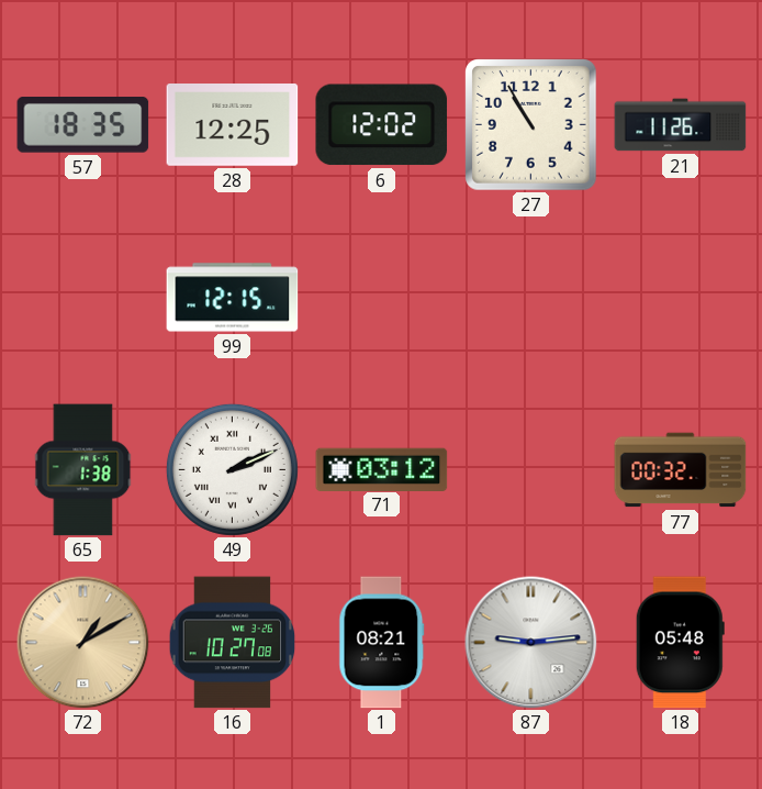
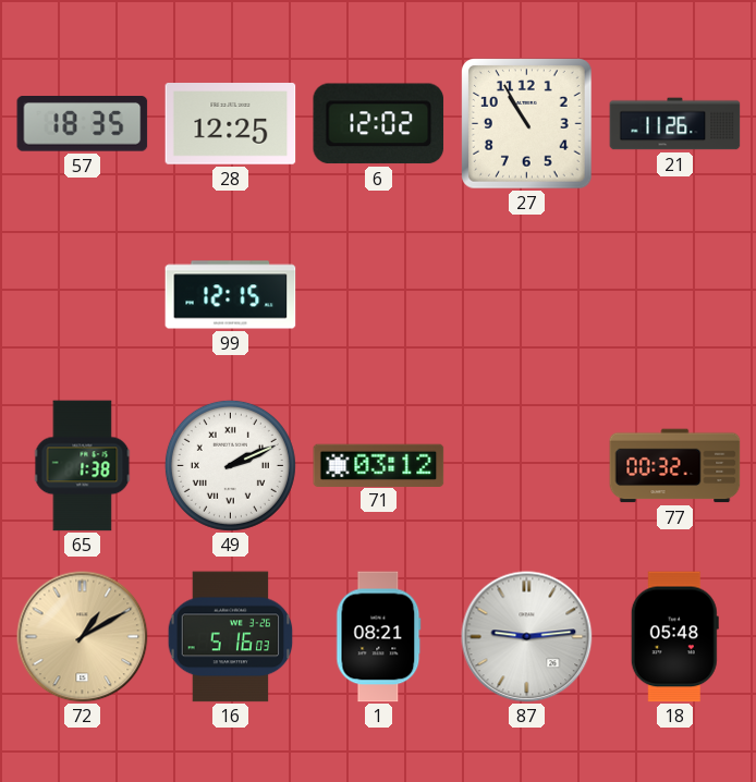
16: 10:27 -> 5:16
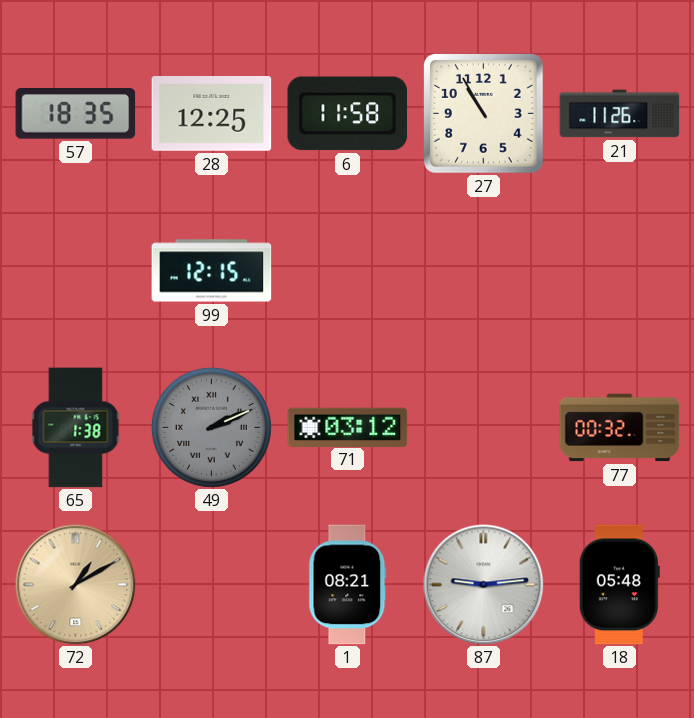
6: 12:02 -> 11:58
49 dial: white -> grey
16: 5:16 -> none
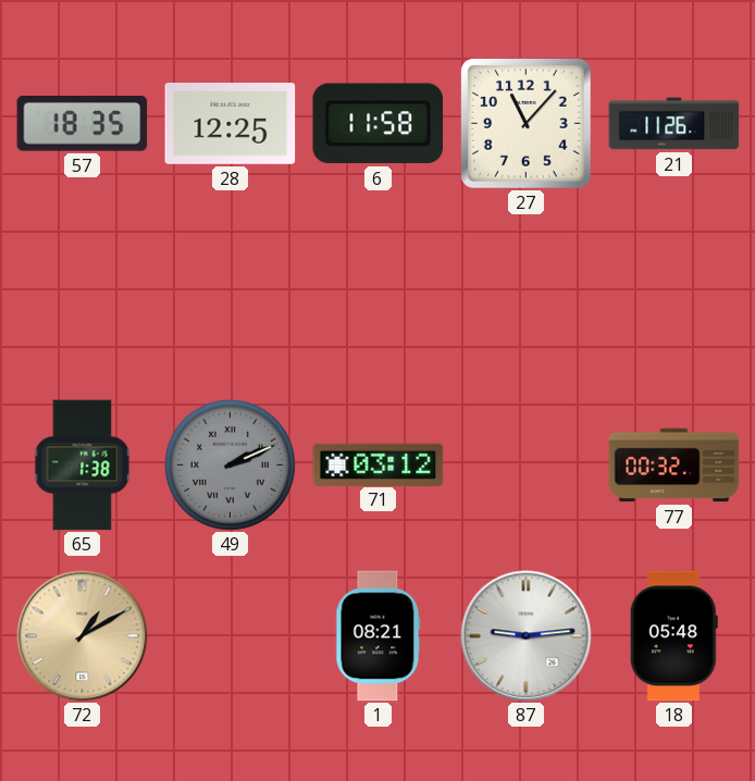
27: 10:55 -> 11:07
99: 12:15 -> none
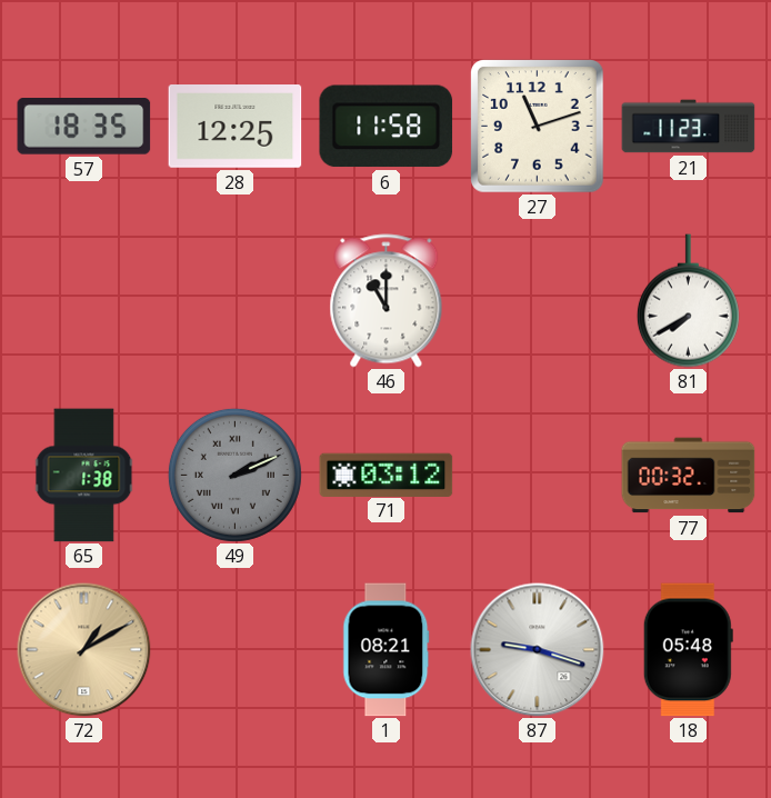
27: 11:07 -> 11:12
21: 11:26 -> 11:23
46: none -> 11:00
81: none -> 7:40
87: 9:14 -> 9:18
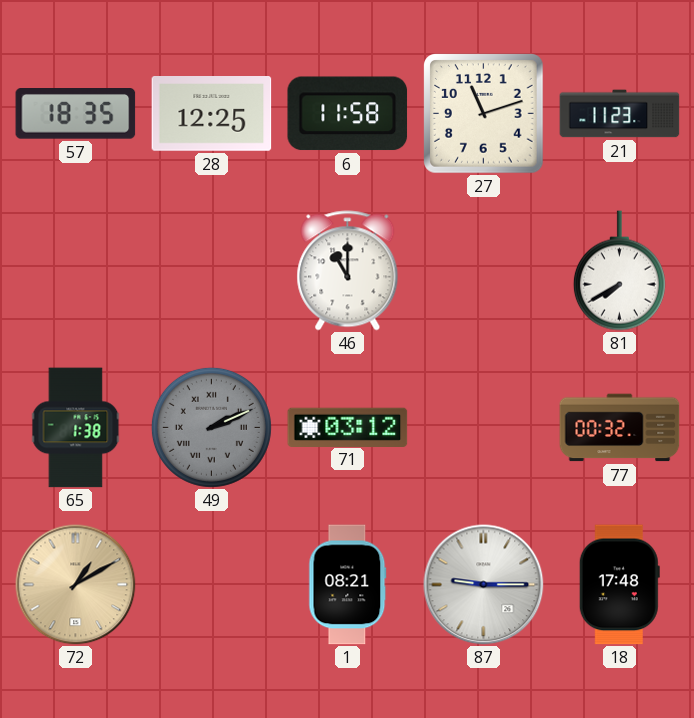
87: 9:18 -> 9:15
18: 05:48 -> 17:48
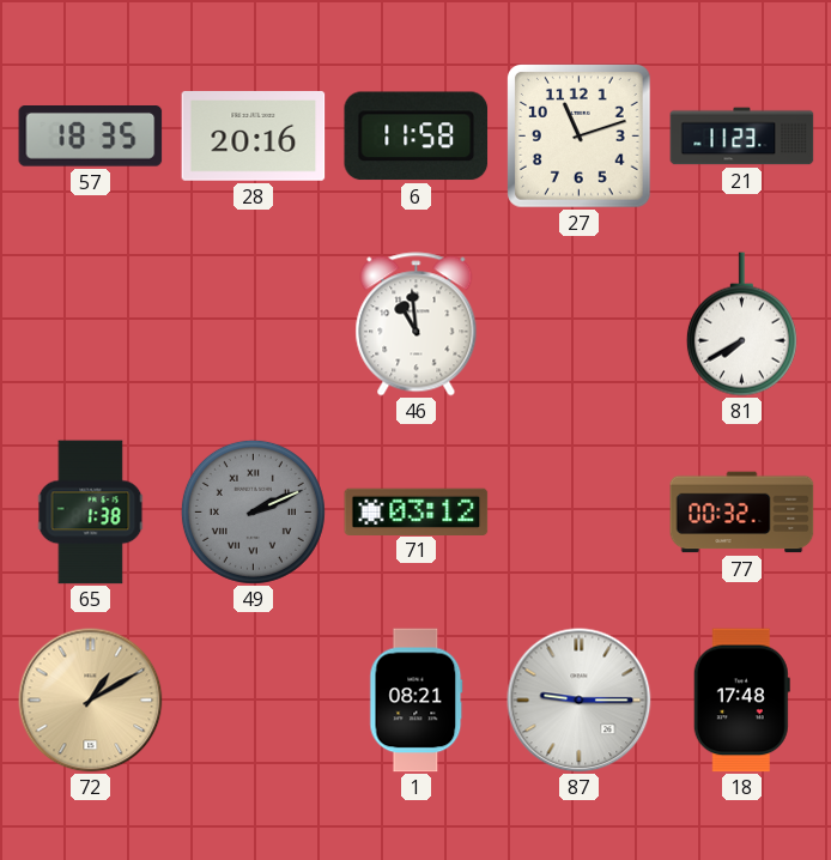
28: 12:25 -> 20:16
46: 11:00 -> 10:59
